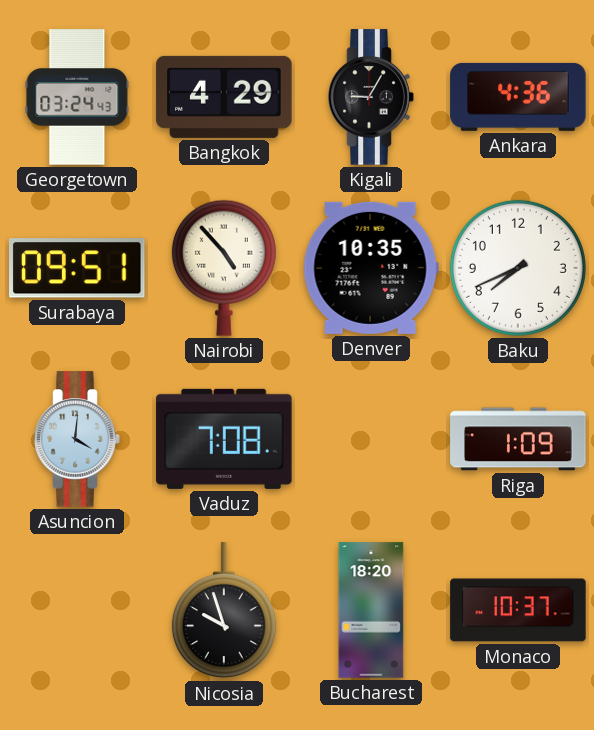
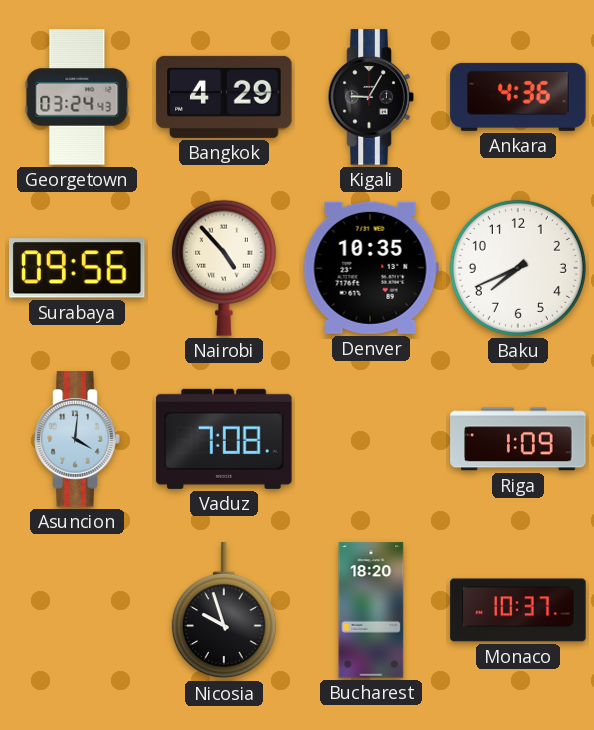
Surabaya: 09:51 -> 09:56
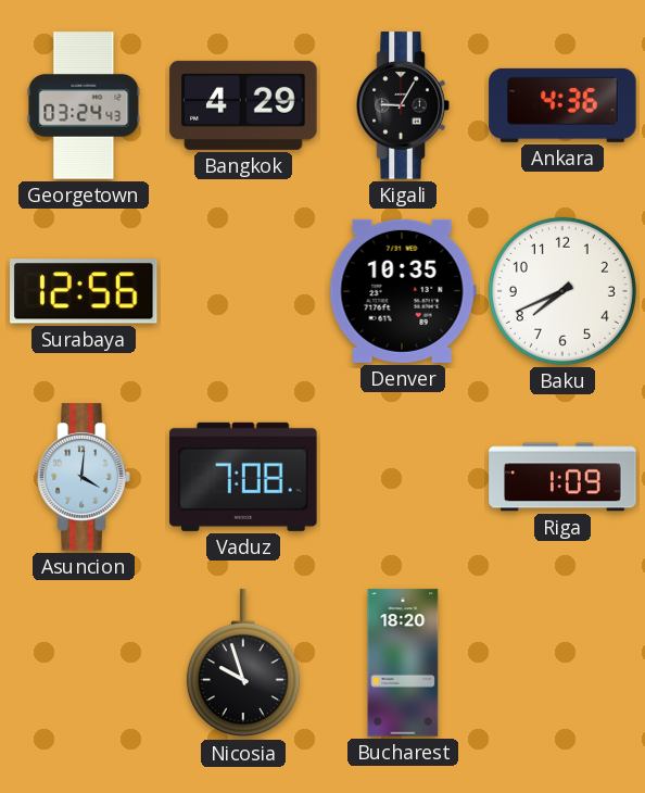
Surabaya: 09:56 -> 12:56
Nairobi: 4:53 -> none
Monaco: 10:37 -> none
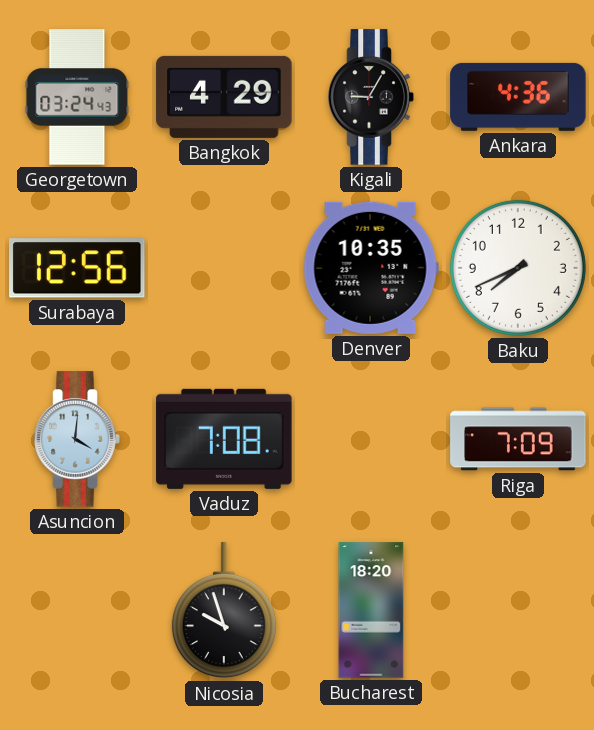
Riga: 1:09 -> 7:09
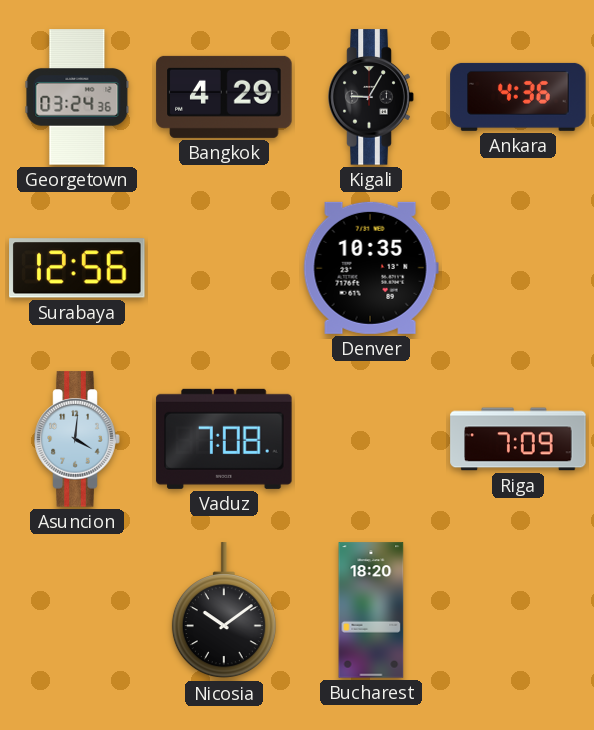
Georgetown: 03:24:43 -> 03:24:36
Baku: 7:41 -> none
Nicosia: 9:57 -> 10:09
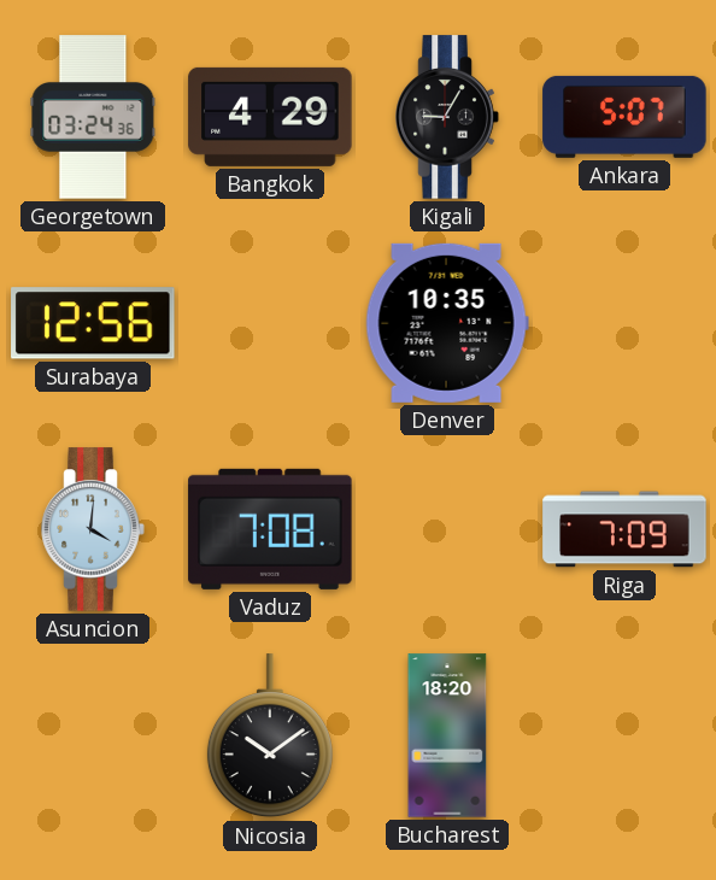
Ankara: 4:36 -> 5:07
